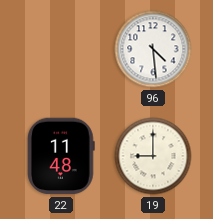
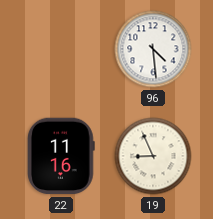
22: 11:48 -> 11:16
19: 9:00 -> 8:56
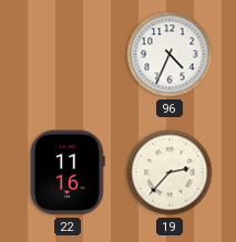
96: 4:29 -> 4:34
19: 8:56 -> 2:37
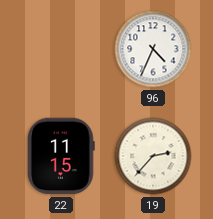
22: 11:16 -> 11:15
